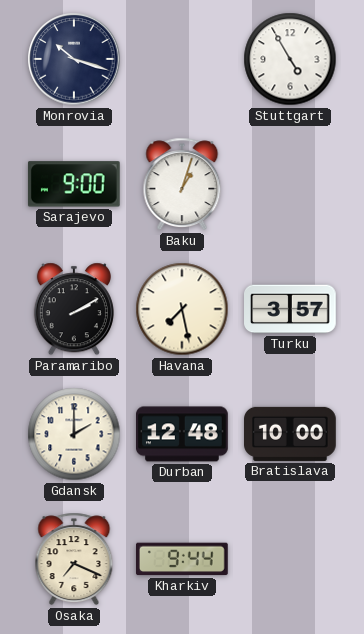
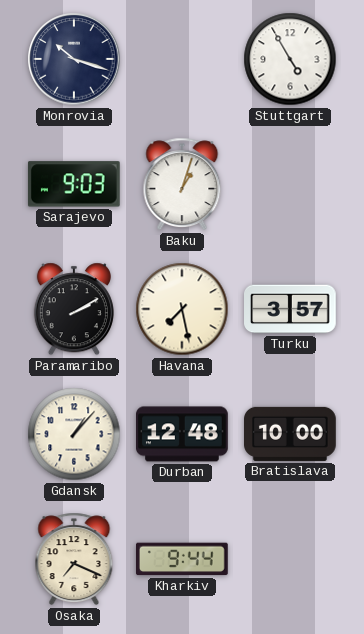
Sarajevo: 9:00 -> 9:03
Gdansk: 2:00 -> 1:07
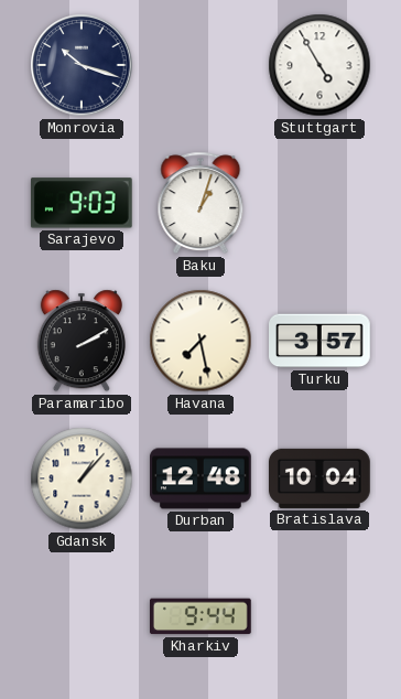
Bratislava: 10:00 -> 10:04
Osaka: 7:19 -> none
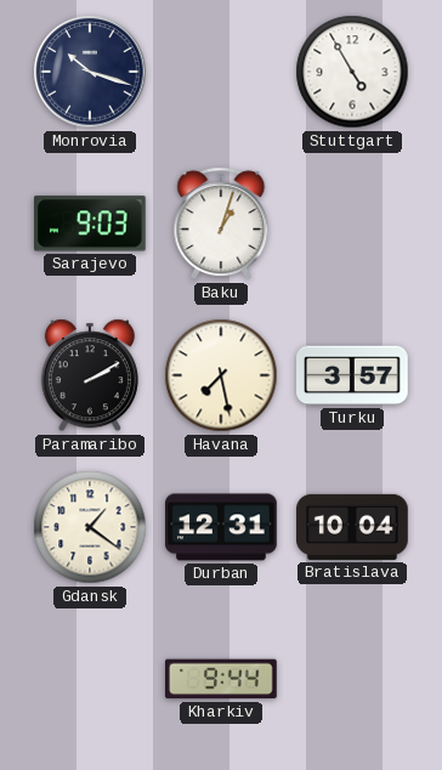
Gdansk: 1:07 -> 1:21
Durban: 12:48 -> 12:31
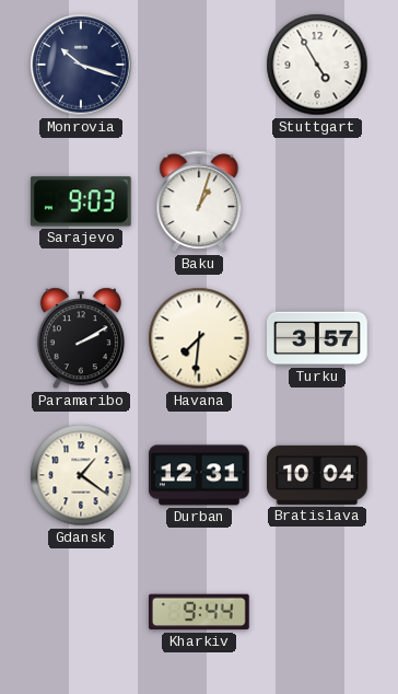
Havana: 7:28 -> 7:31
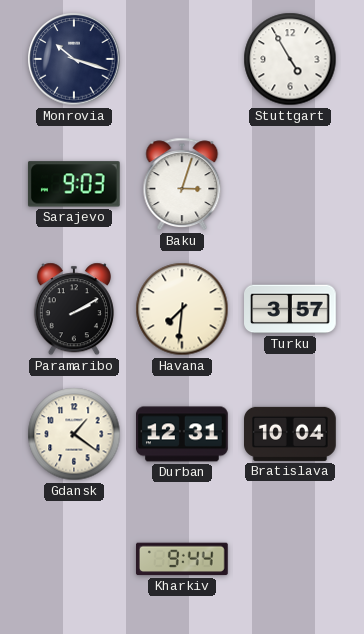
Baku: 1:03 -> 3:03
